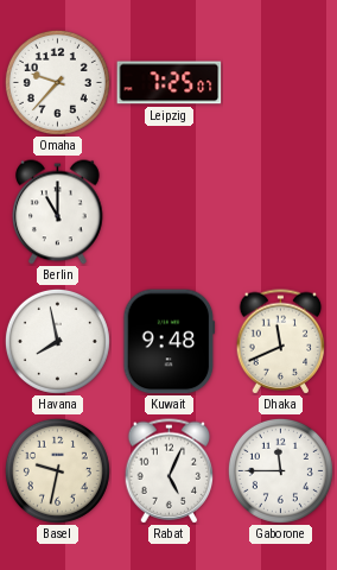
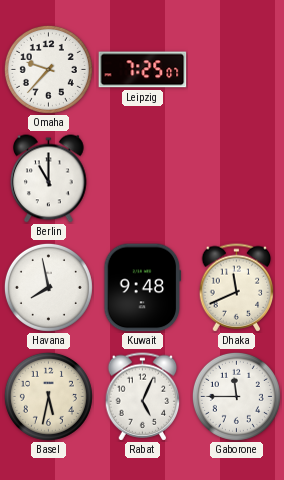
Basel: 9:32 -> 5:32
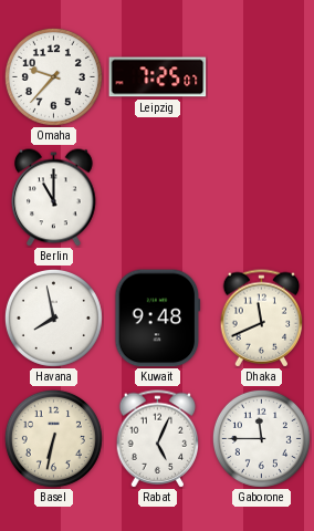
Basel: 5:32 -> 6:32
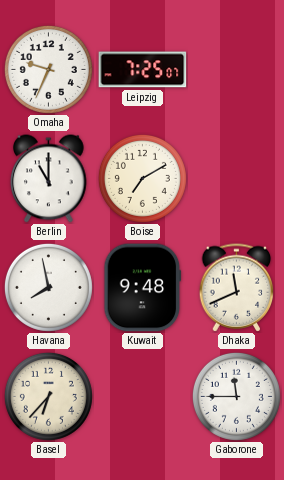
Omaha: 9:37 -> 9:34
Boise: none -> 7:10
Basel: 6:32 -> 6:37
Rabat: 5:04 -> none
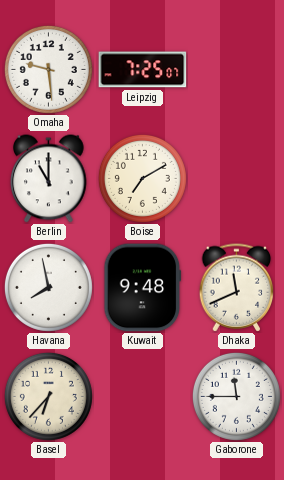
Omaha: 9:34 -> 9:29
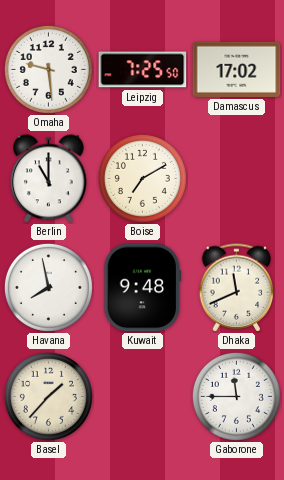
Leipzig: 7:25:07 -> 7:25:50
Damascus: none -> 17:02
Basel: 6:37 -> 1:37
